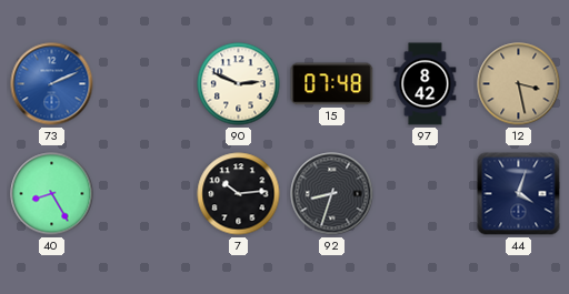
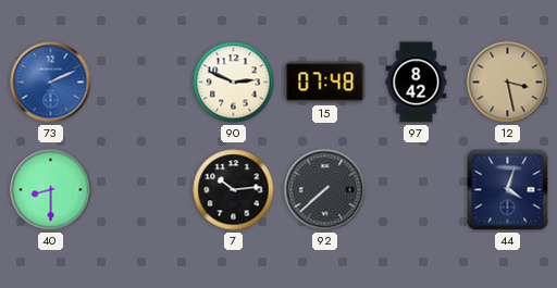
40: 8:25 -> 8:30
92: 8:33 -> 7:38
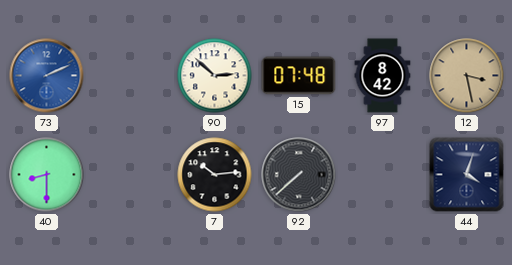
90: 2:49 -> 2:52
